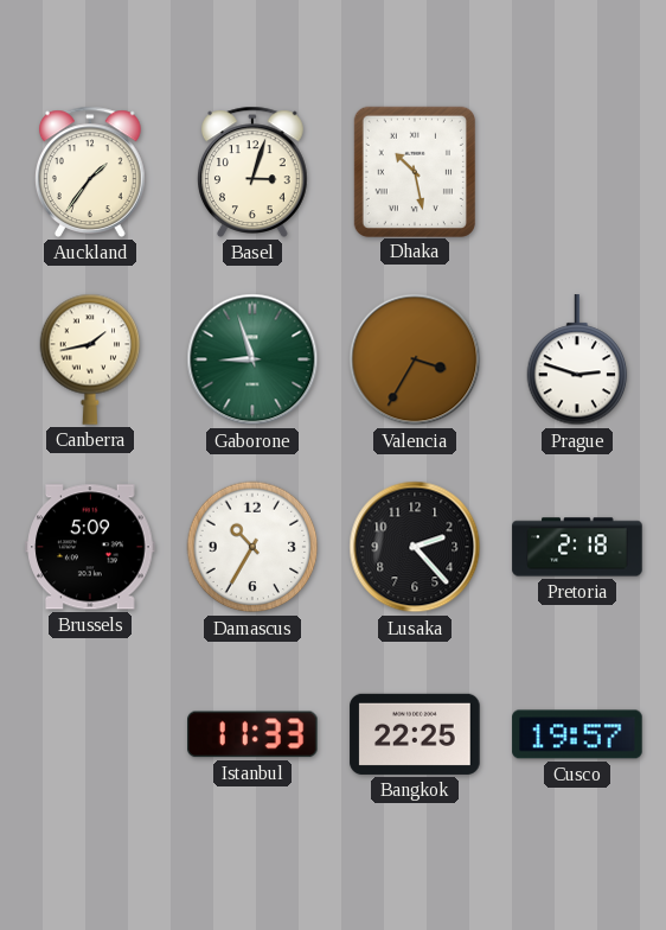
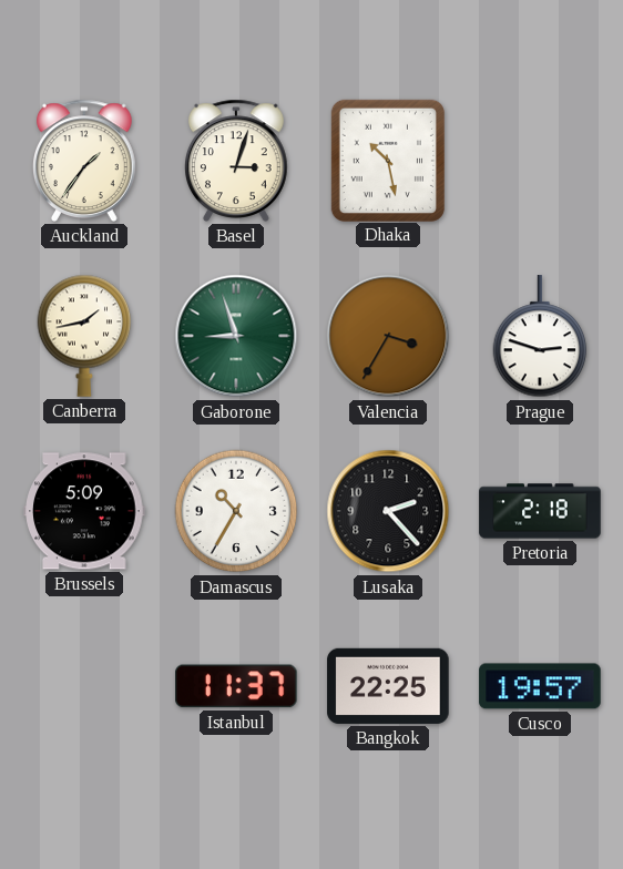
Istanbul: 11:33 -> 11:37
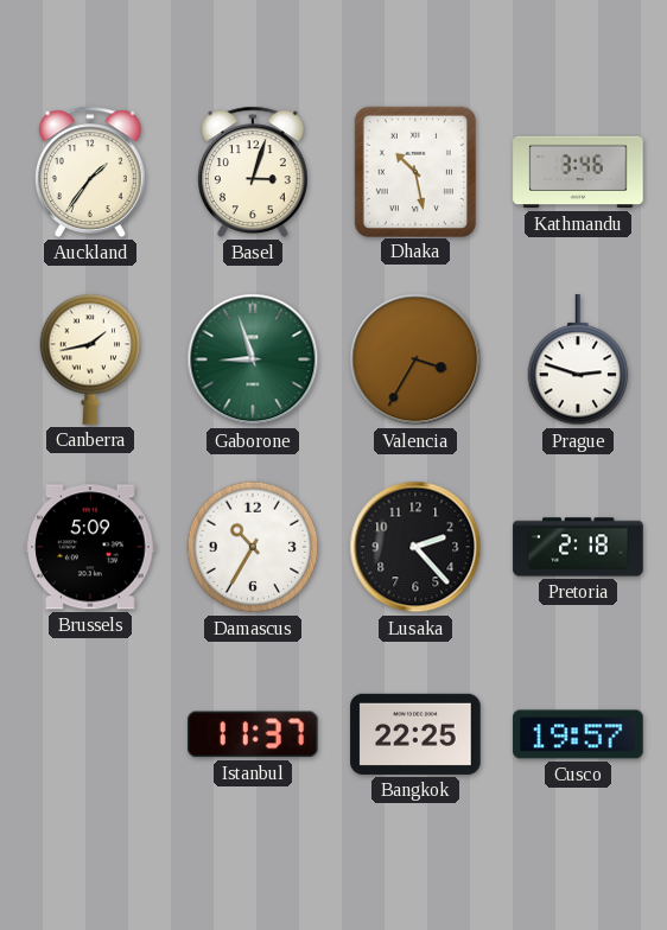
Kathmandu: none -> 3:46
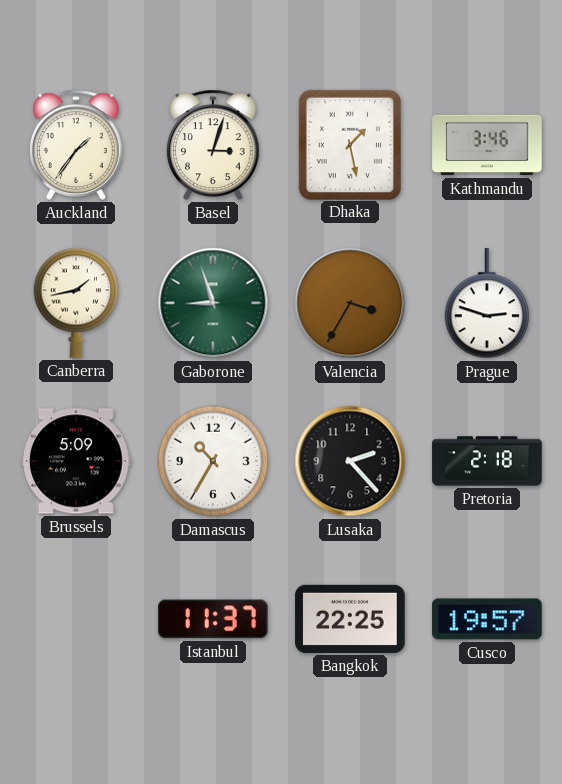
Dhaka: 10:28 -> 1:28
